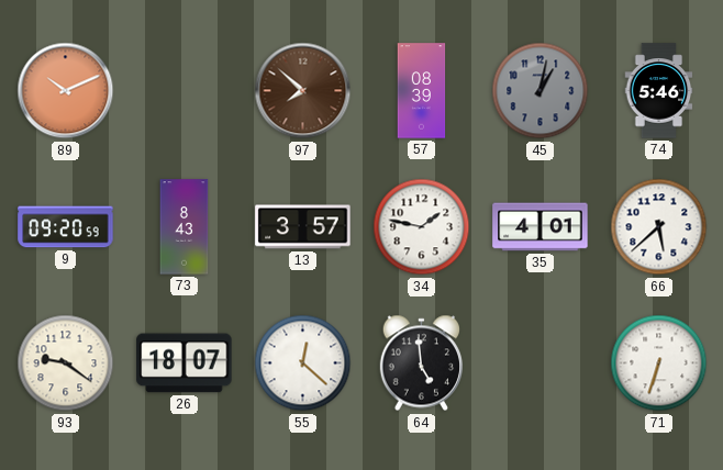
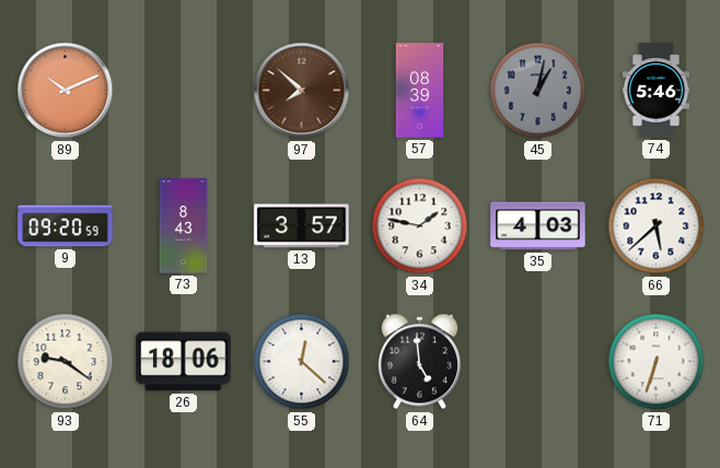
35: 4:01 -> 4:03
26: 18:07 -> 18:06
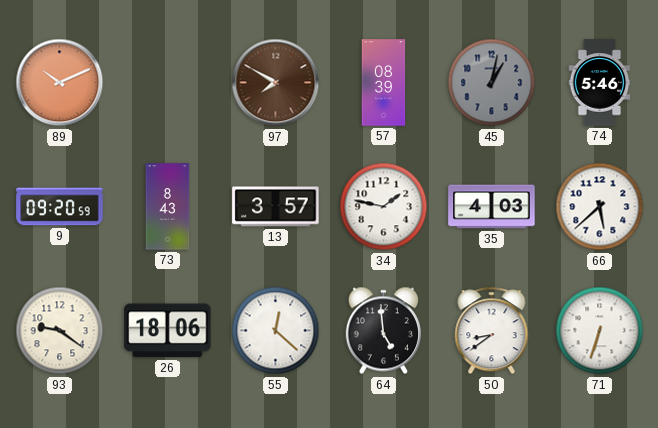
97: 7:52 -> 7:50
50: none -> 8:39
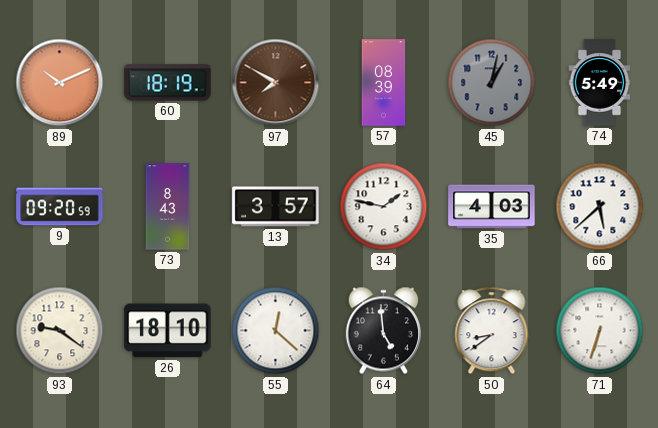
60: none -> 18:19
74: 5:46 -> 5:49
26: 18:06 -> 18:10
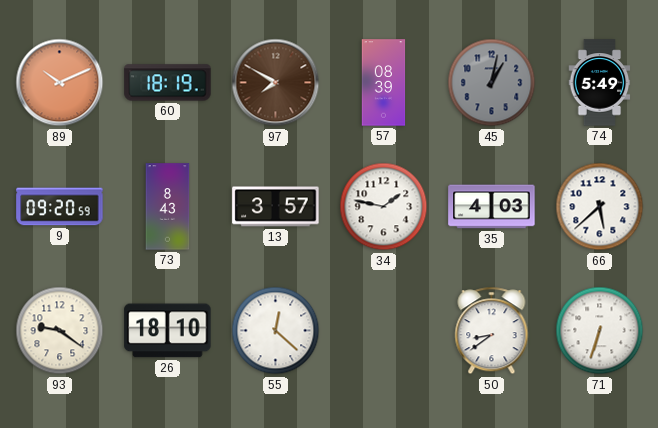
64: 4:59 -> none
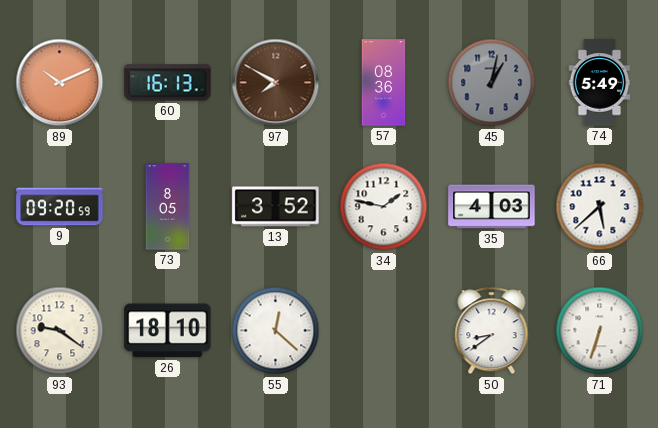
60: 18:19 -> 16:13
57: 08:39 -> 08:36
73: 8:43 -> 8:05
13: 3:57 -> 3:52
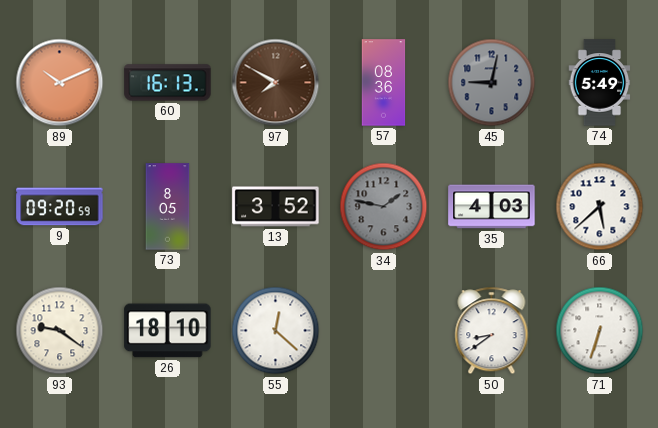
45: 1:02 -> 9:02
34 dial: white -> grey
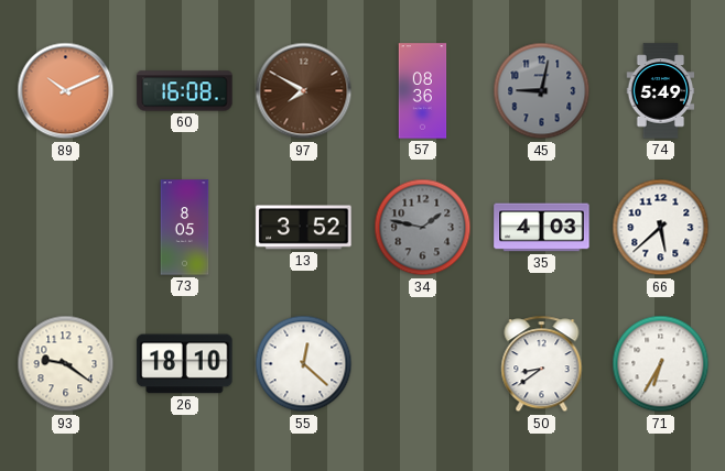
60: 16:13 -> 16:08
9: 09:20 -> none
71: 6:33 -> 6:35
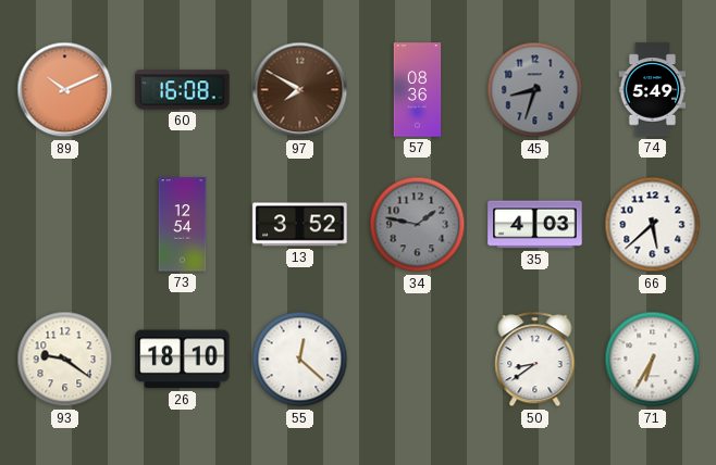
45: 9:02 -> 8:33
73: 8:05 -> 12:54
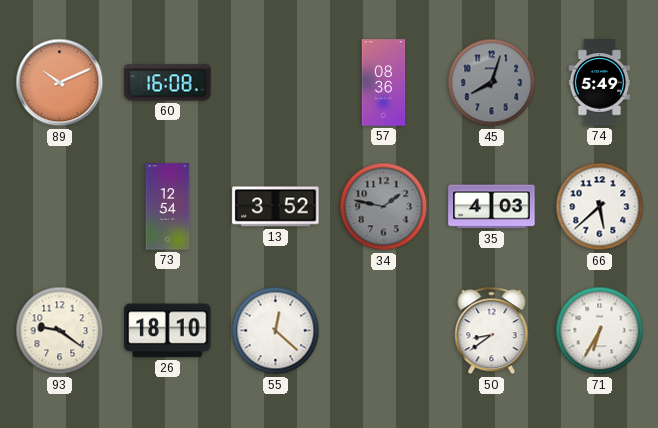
97: 7:50 -> none
45: 8:33 -> 8:03
